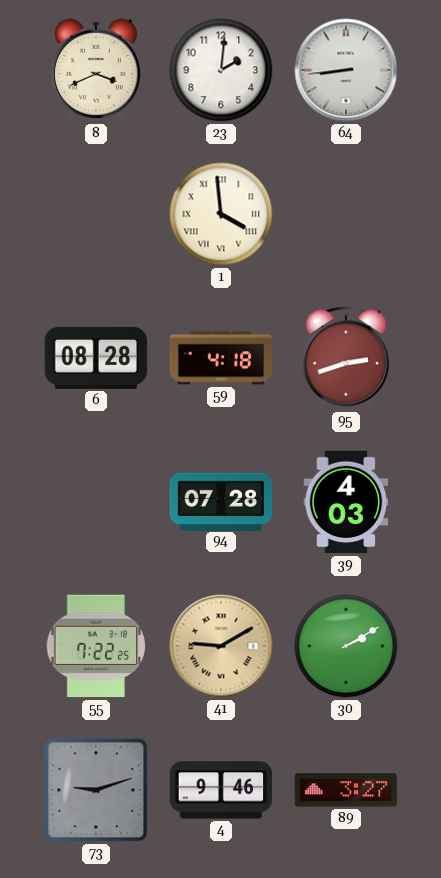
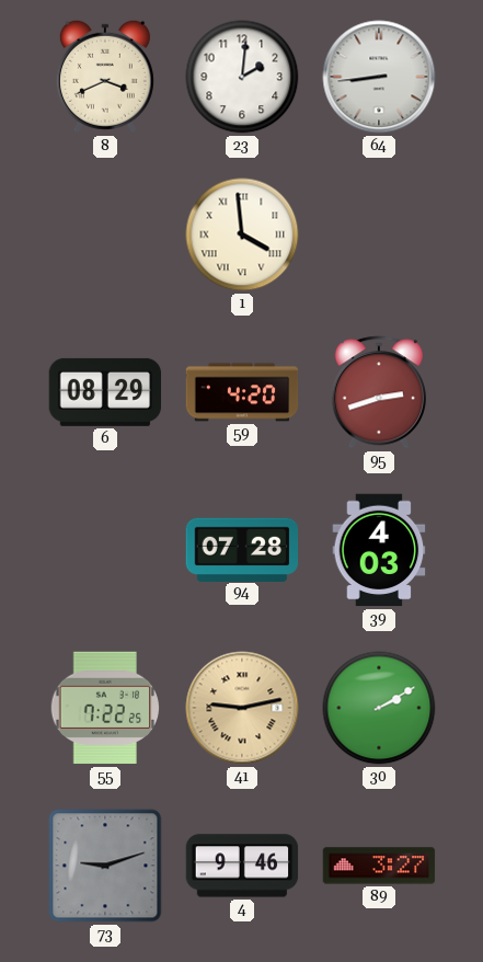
6: 08:28 -> 08:29
59: 4:18 -> 4:20
41: 9:10 -> 9:13
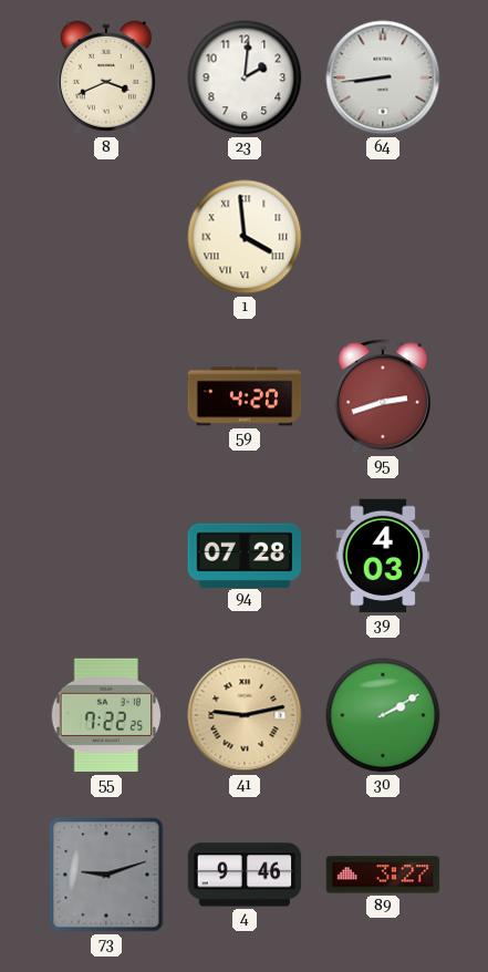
6: 08:29 -> none
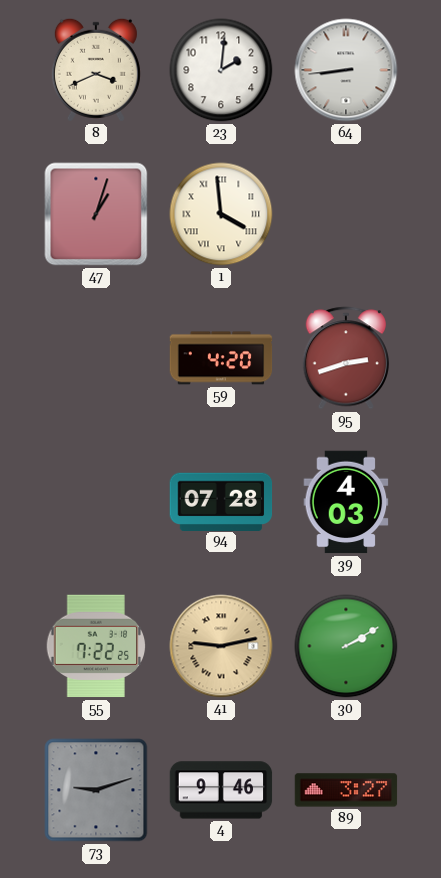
47: none -> 1:03
